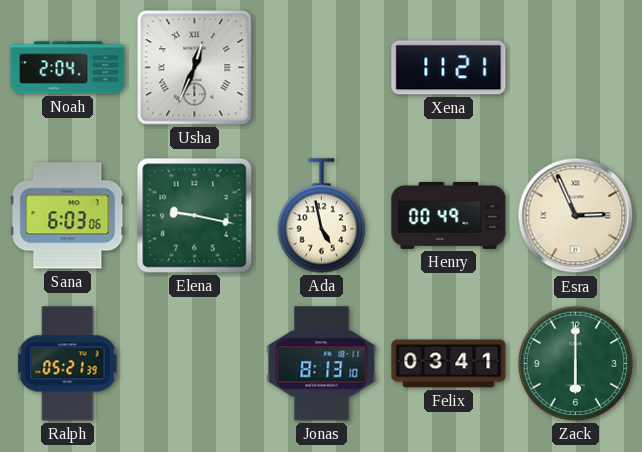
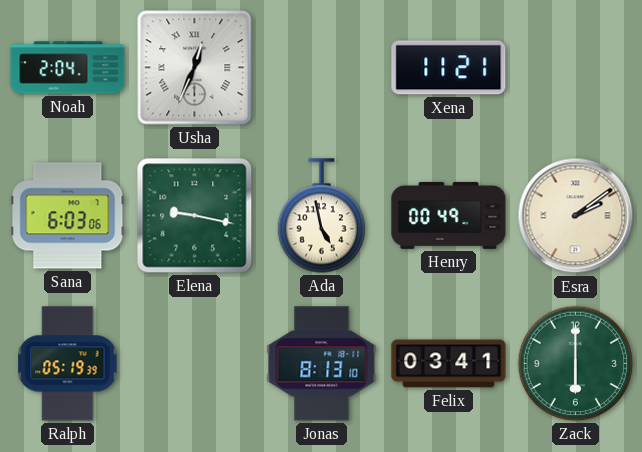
Esra: 2:56 -> 2:09
Ralph: 05:21 -> 05:19
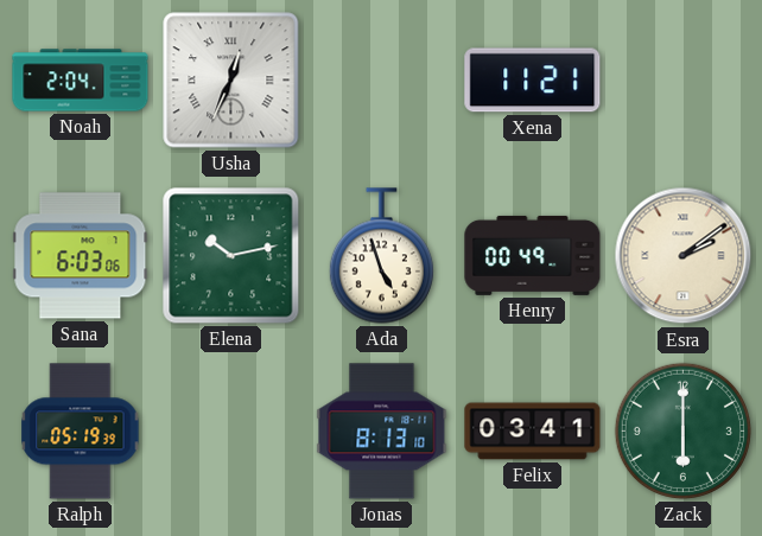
Elena: 9:17 -> 10:13
Ada: 4:58 -> 4:57
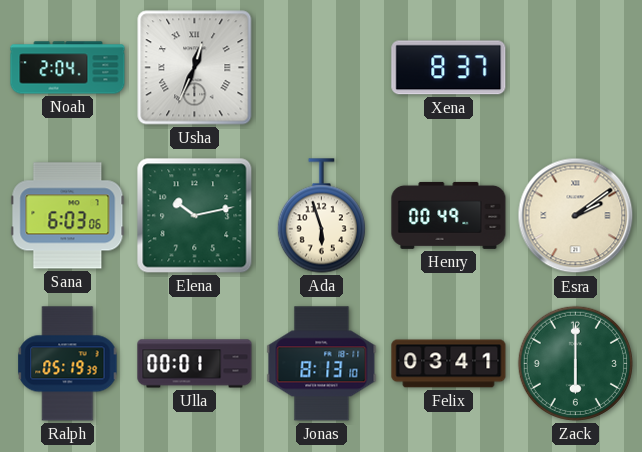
Xena: 11:21 -> 8:37
Ada: 4:57 -> 5:57
Ulla: none -> 00:01
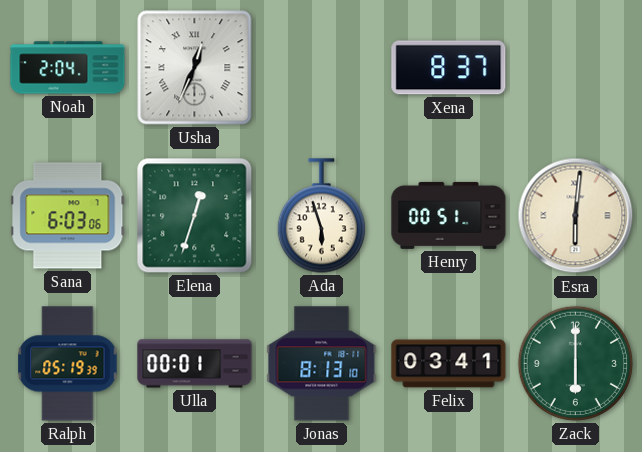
Elena: 10:13 -> 12:33
Henry: 00:49 -> 00:51
Esra: 2:09 -> 6:01
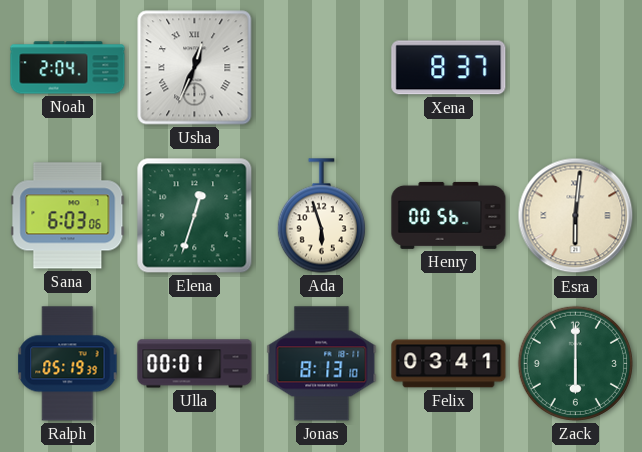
Henry: 00:51 -> 00:56
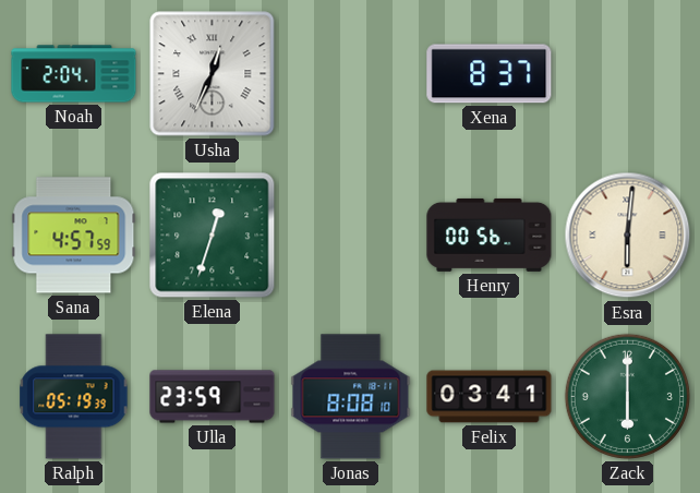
Sana: 6:03 -> 4:57
Ada: 5:57 -> none
Ulla: 00:01 -> 23:59
Jonas: 8:13 -> 8:08
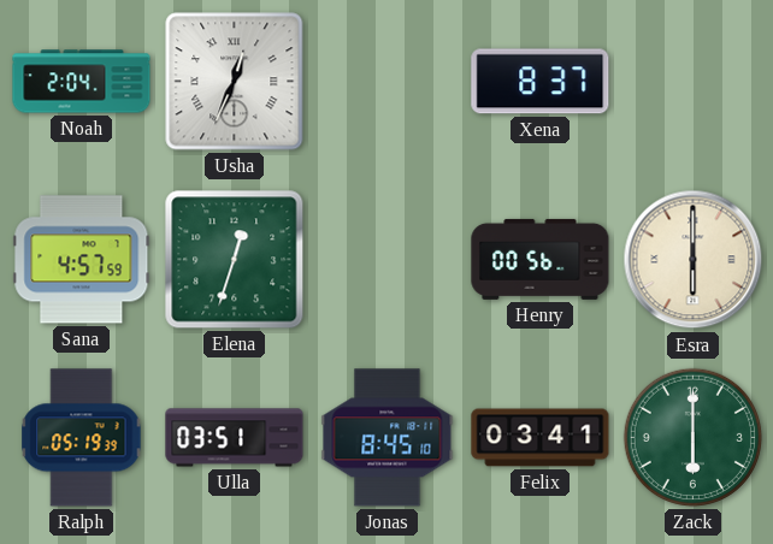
Esra: 6:01 -> 6:00
Ulla: 23:59 -> 03:51
Jonas: 8:08 -> 8:45
